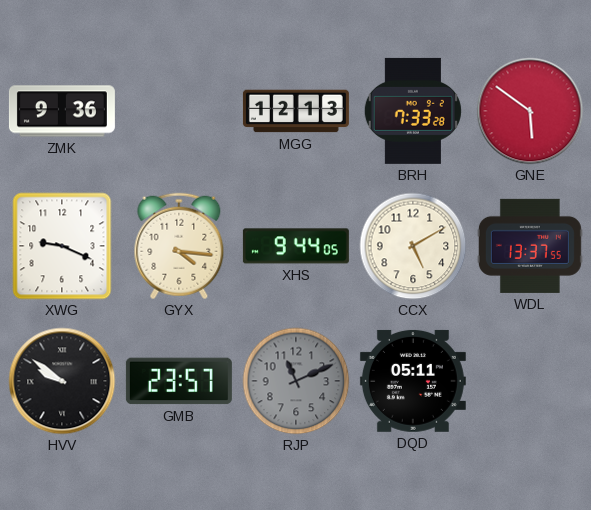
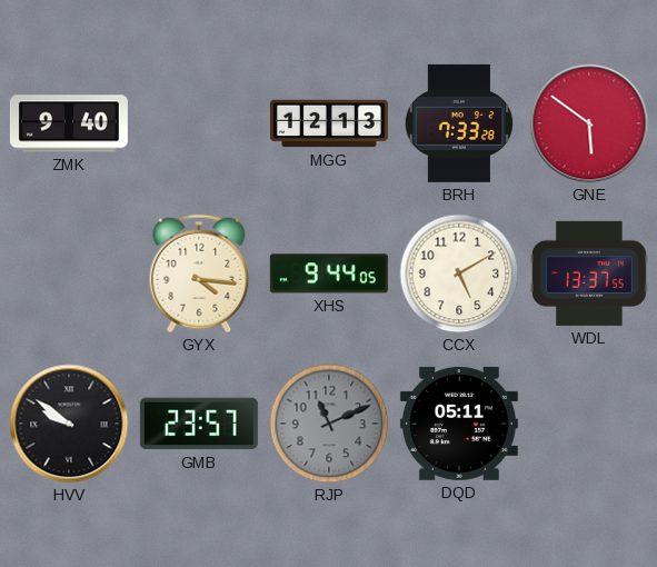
ZMK: 9:36 -> 9:40
XWG: 9:19 -> none
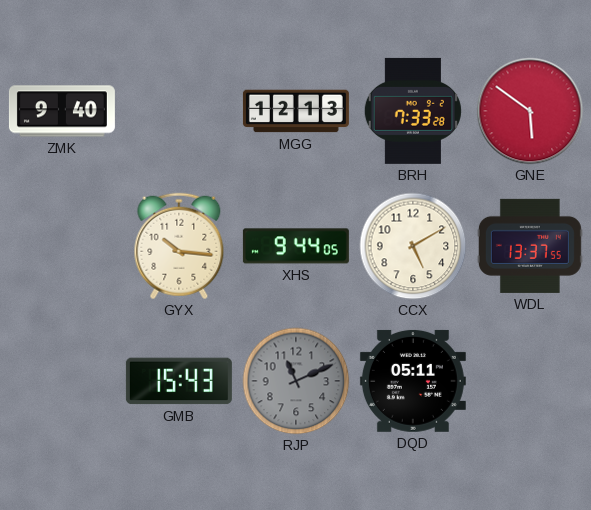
GYX: 4:16 -> 10:16
HVV: 9:51 -> none
GMB: 23:57 -> 15:43
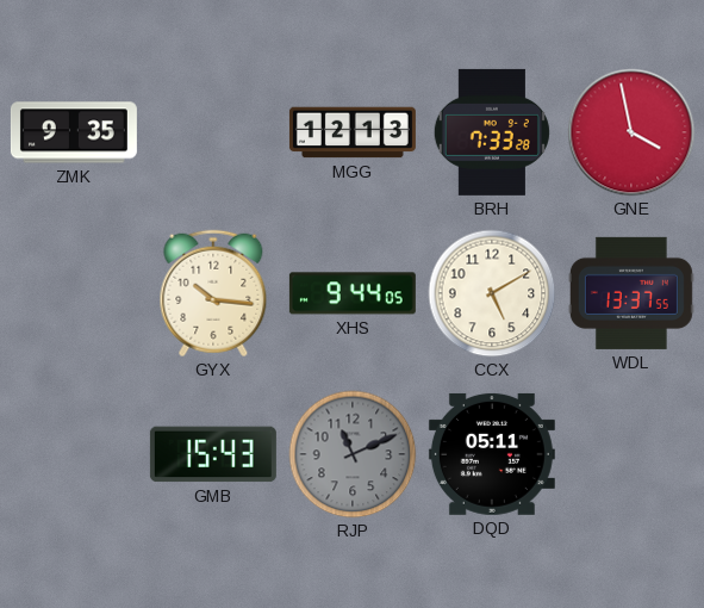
ZMK: 9:40 -> 9:35
GNE: 5:51 -> 3:58
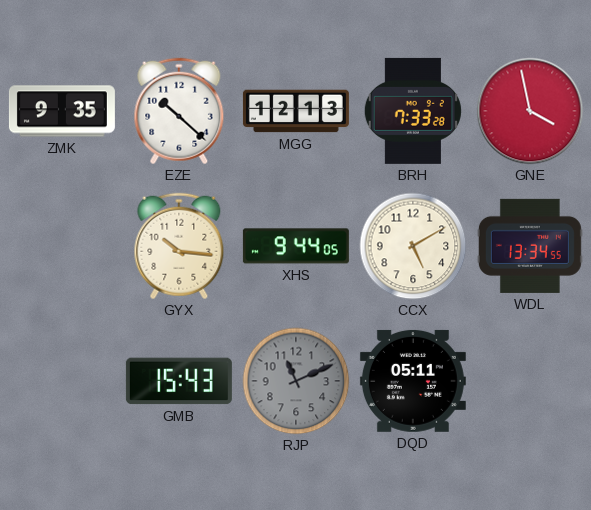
EZE: none -> 10:22
WDL: 13:37 -> 13:34
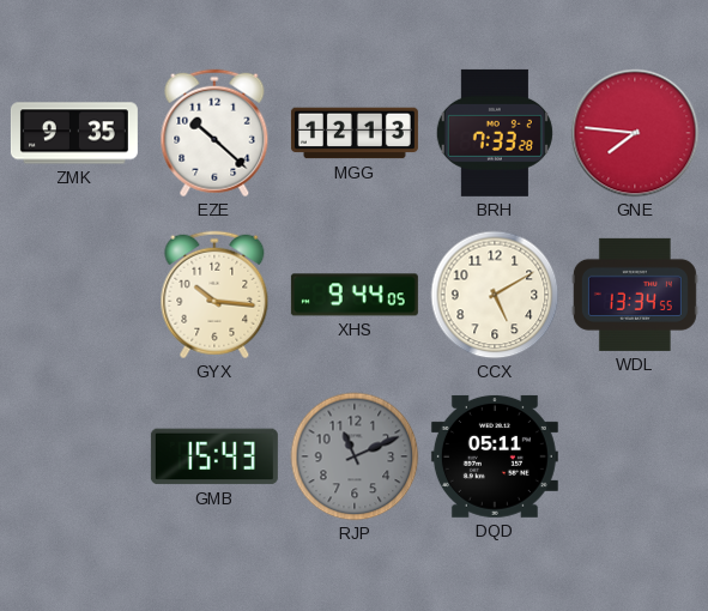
GNE: 3:58 -> 7:46
